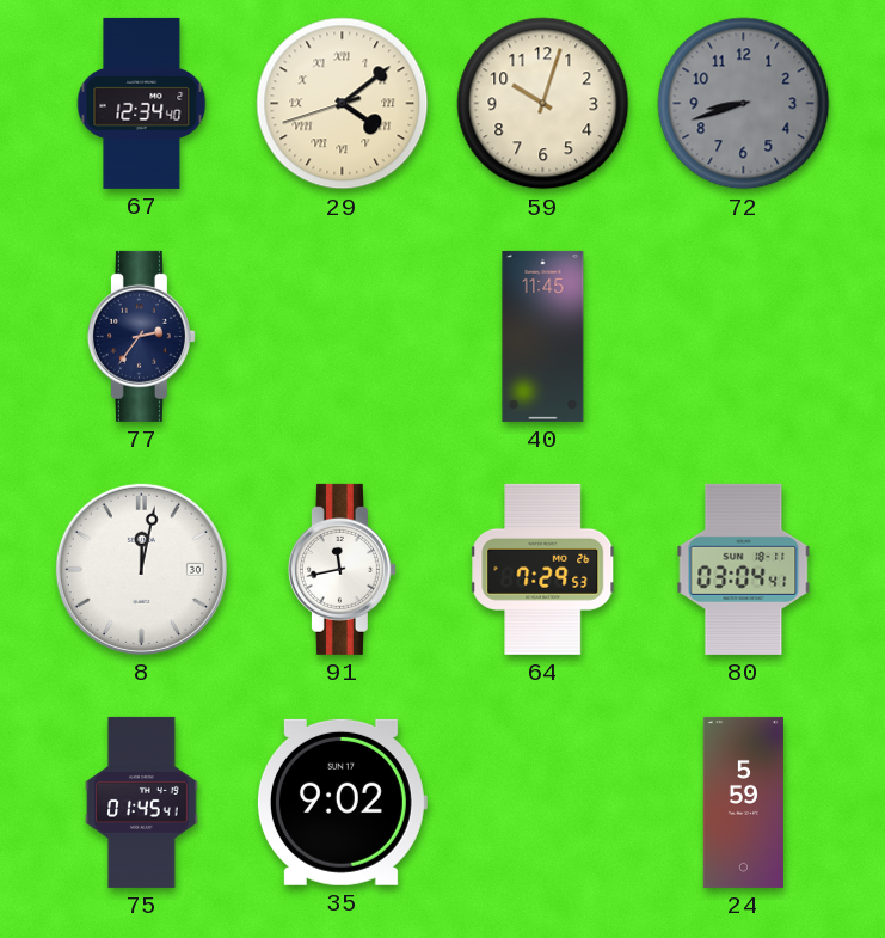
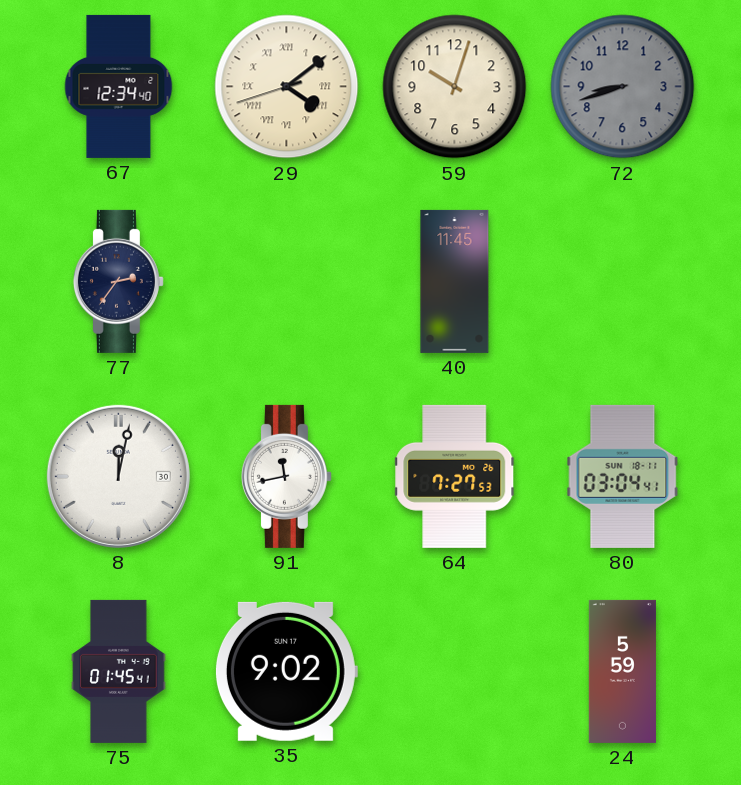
64: 7:29 -> 7:27
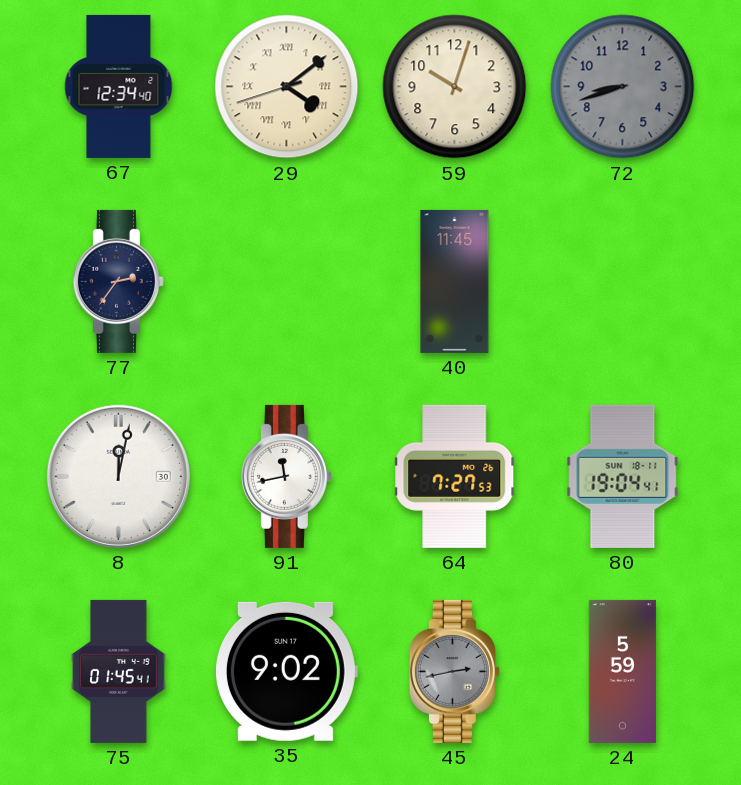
80: 03:04 -> 19:04
45: none -> 2:43
